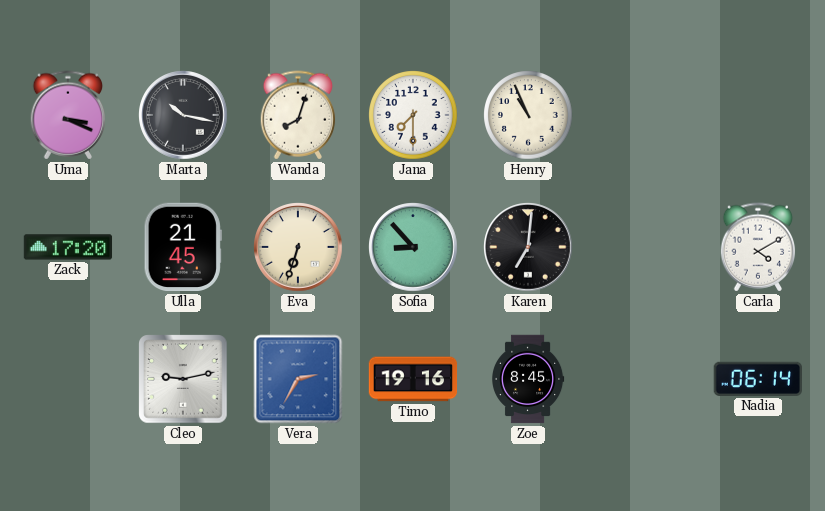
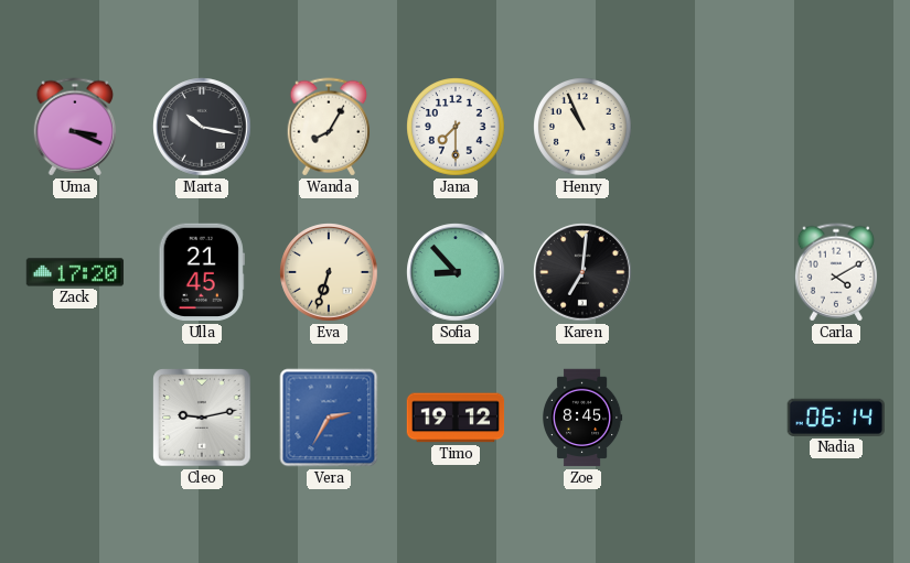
Wanda: 8:03 -> 8:05
Timo: 19:16 -> 19:12
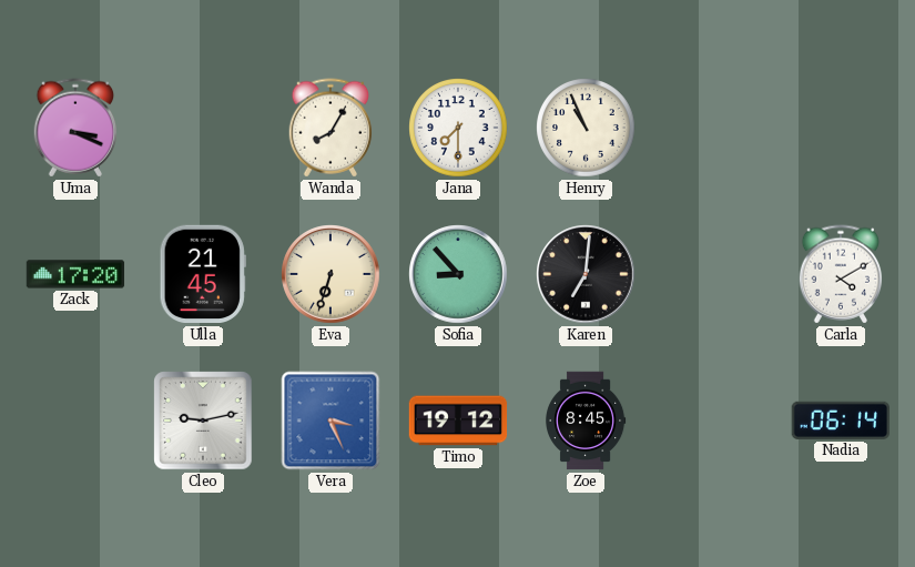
Marta: 10:17 -> none
Vera: 2:35 -> 3:26
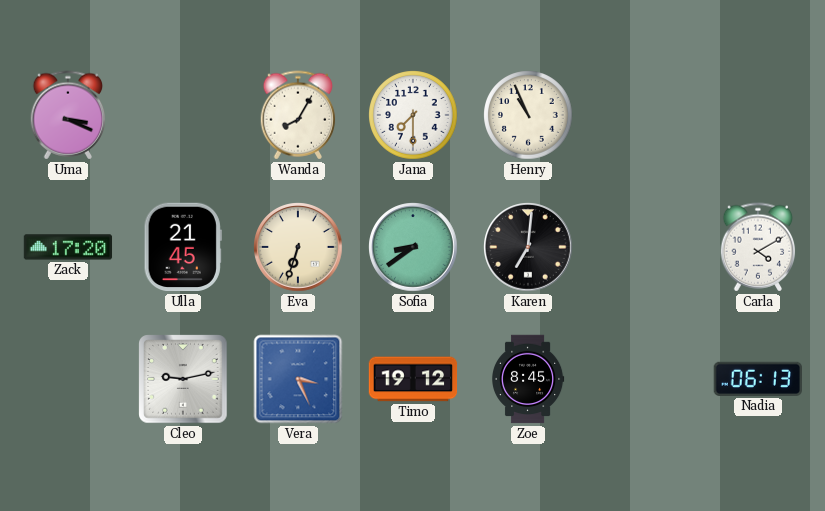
Sofia: 8:53 -> 8:39
Nadia: 06:14 -> 06:13
